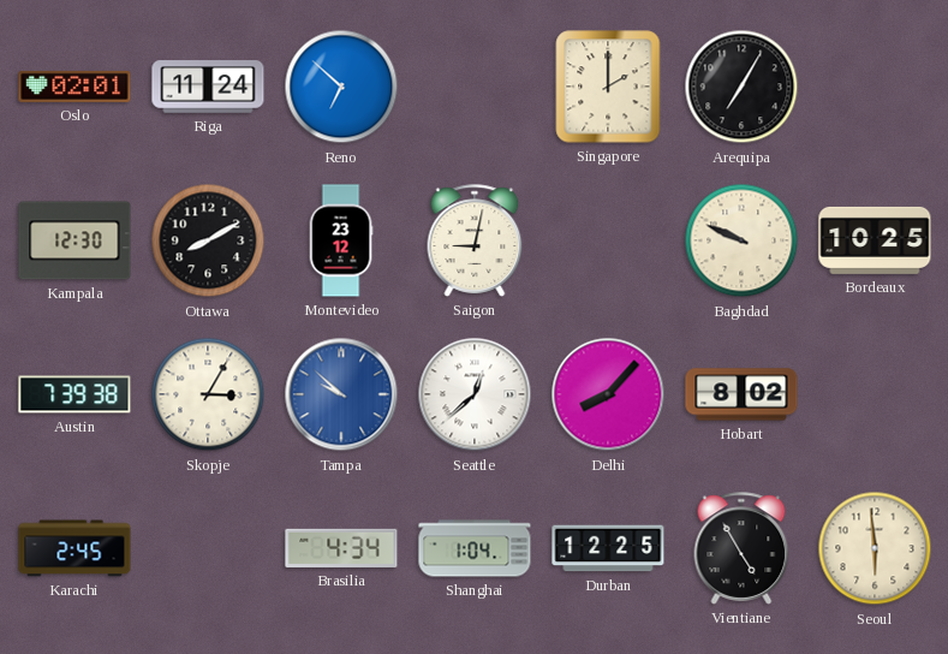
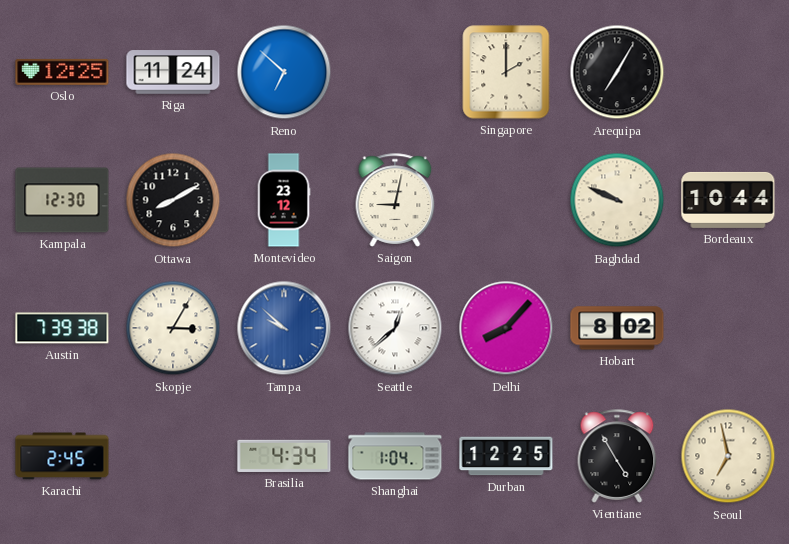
Oslo: 02:01 -> 12:25
Bordeaux: 10:25 -> 10:44
Seoul: 5:59 -> 6:58
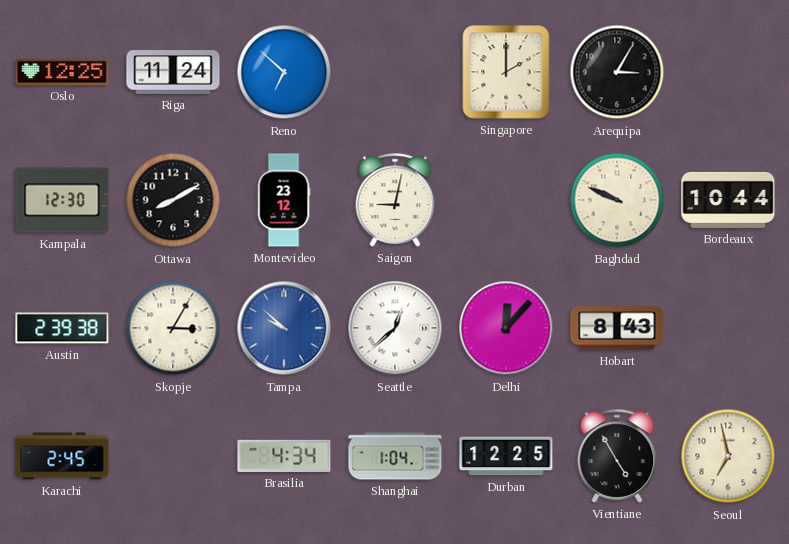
Arequipa: 7:05 -> 3:05
Austin: 7:39 -> 2:39
Delhi: 8:07 -> 12:07
Hobart: 8:02 -> 8:43
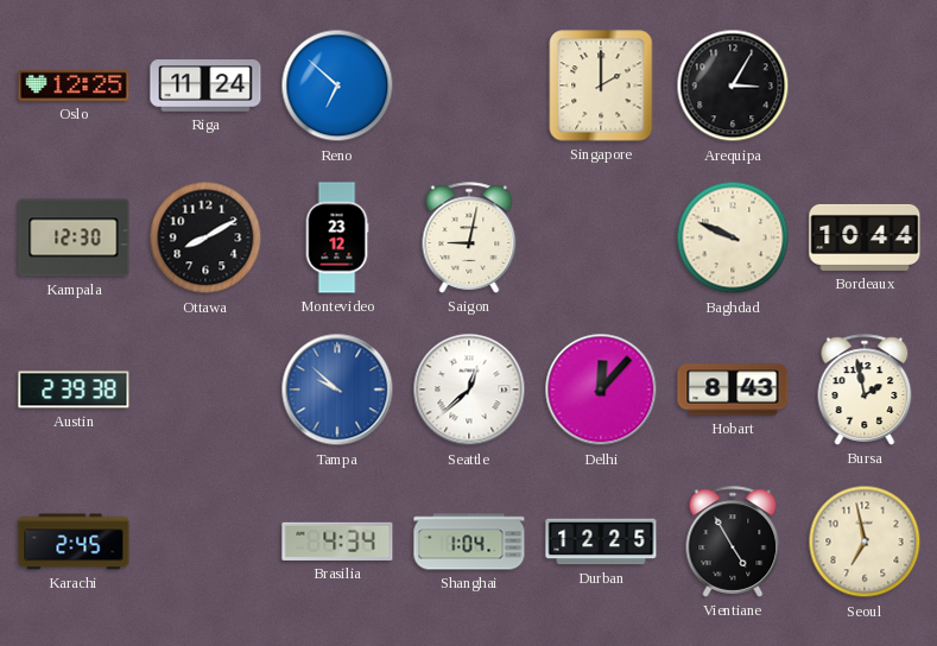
Skopje: 3:05 -> none
Bursa: none -> 1:58
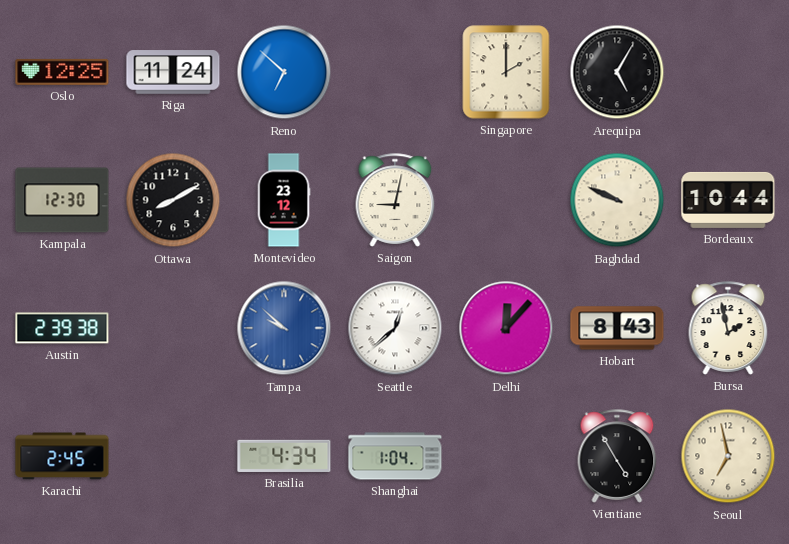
Arequipa: 3:05 -> 5:05
Durban: 12:25 -> none
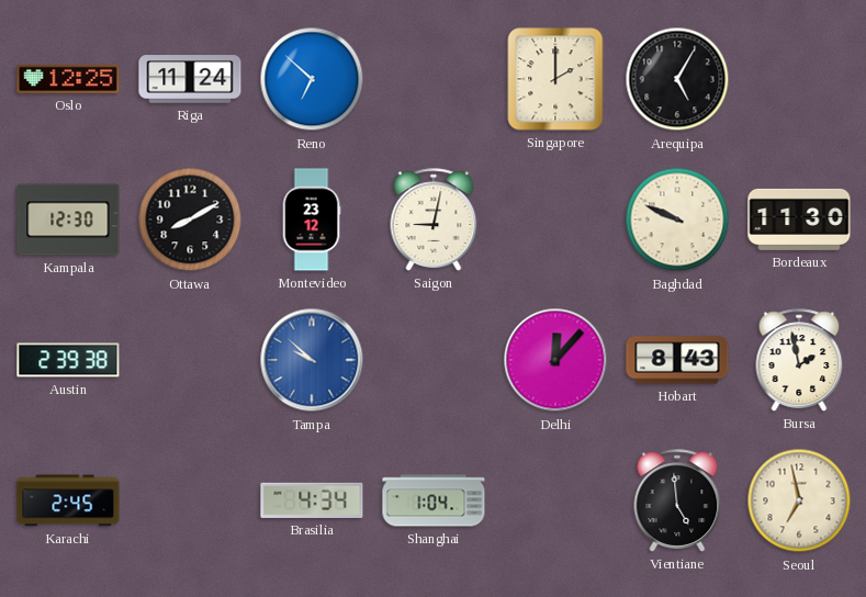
Bordeaux: 10:44 -> 11:30
Seattle: 12:38 -> none
Vientiane: 4:55 -> 4:59
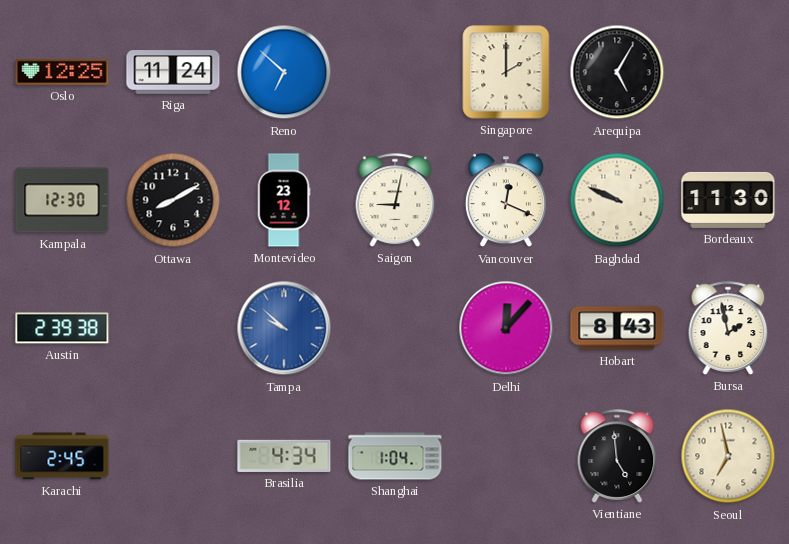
Vancouver: none -> 12:19
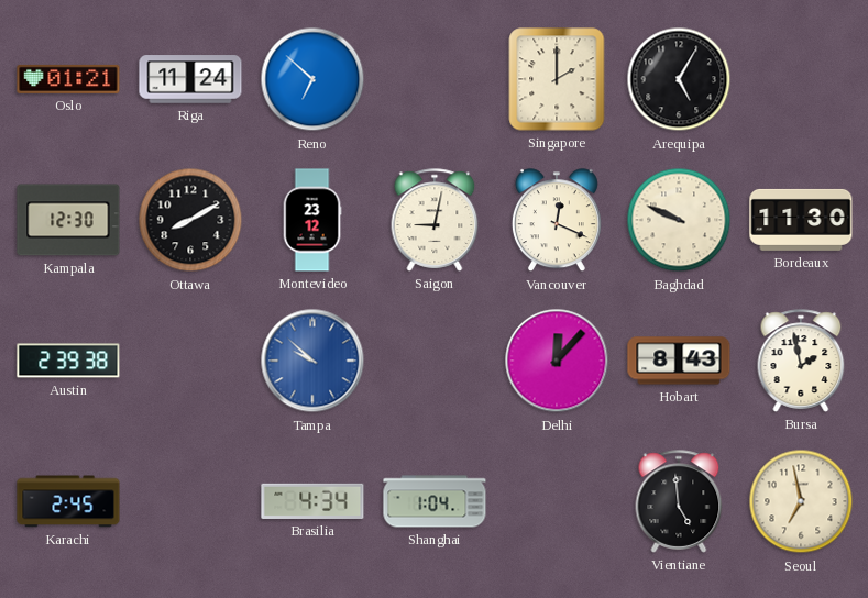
Oslo: 12:25 -> 01:21
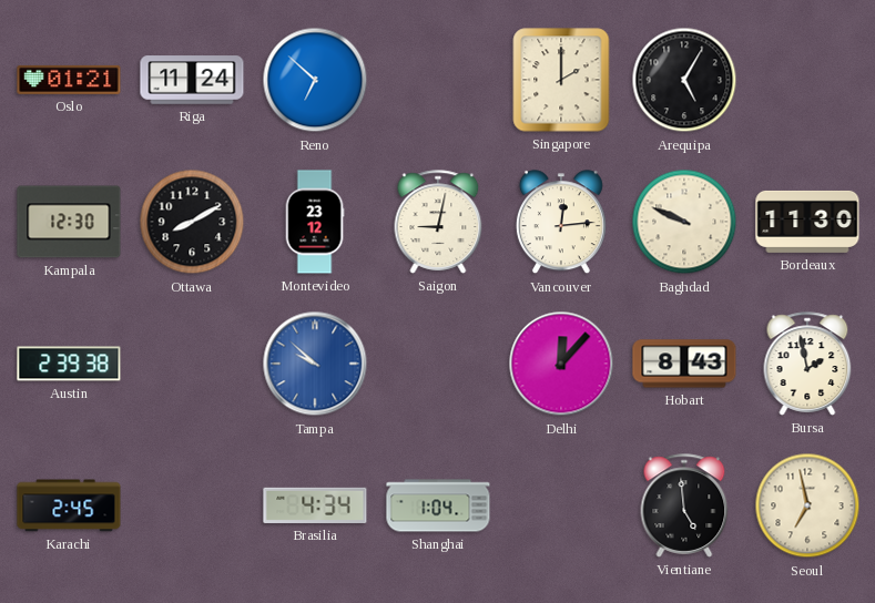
Vancouver: 12:19 -> 12:14
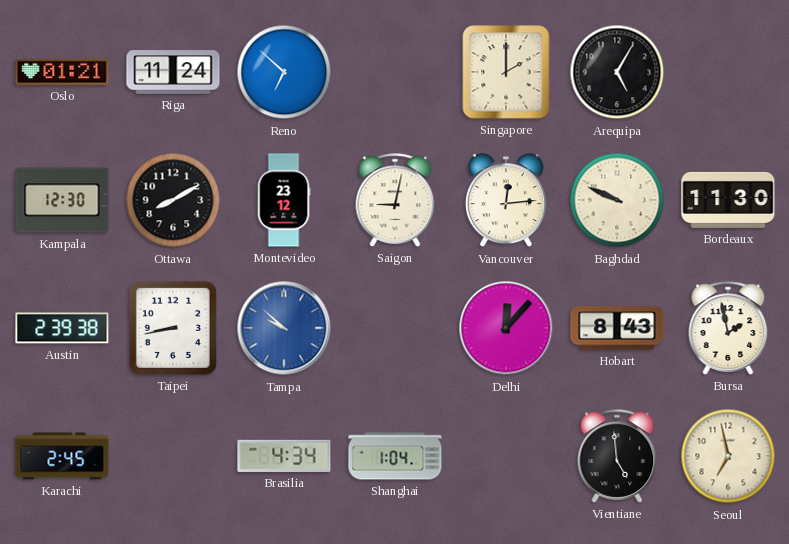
Taipei: none -> 8:43
